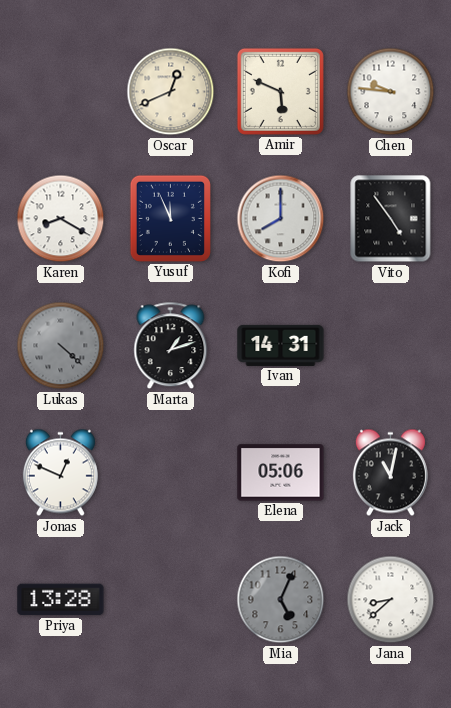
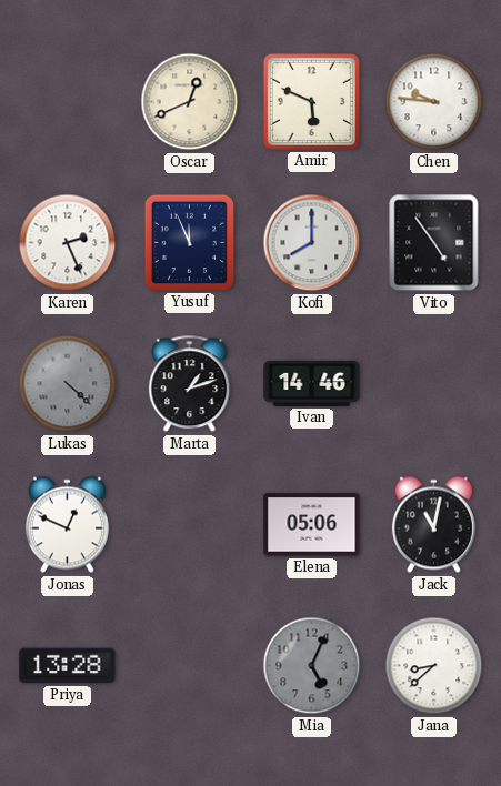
Karen: 8:20 -> 2:26
Ivan: 14:31 -> 14:46
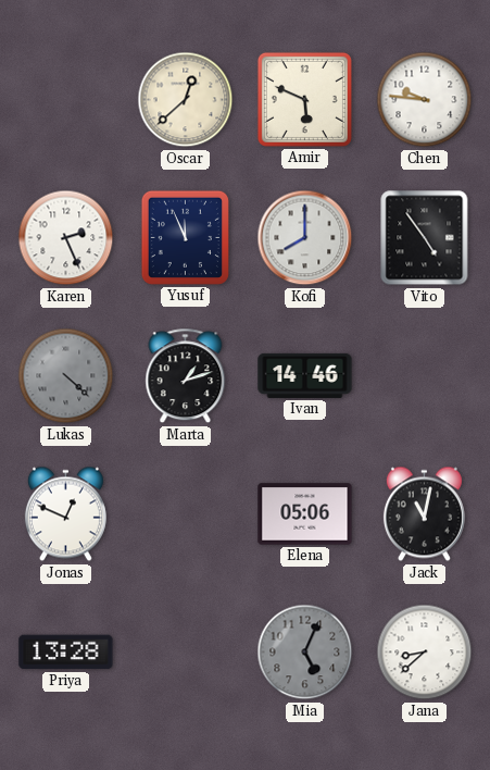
Oscar: 12:41 -> 12:38
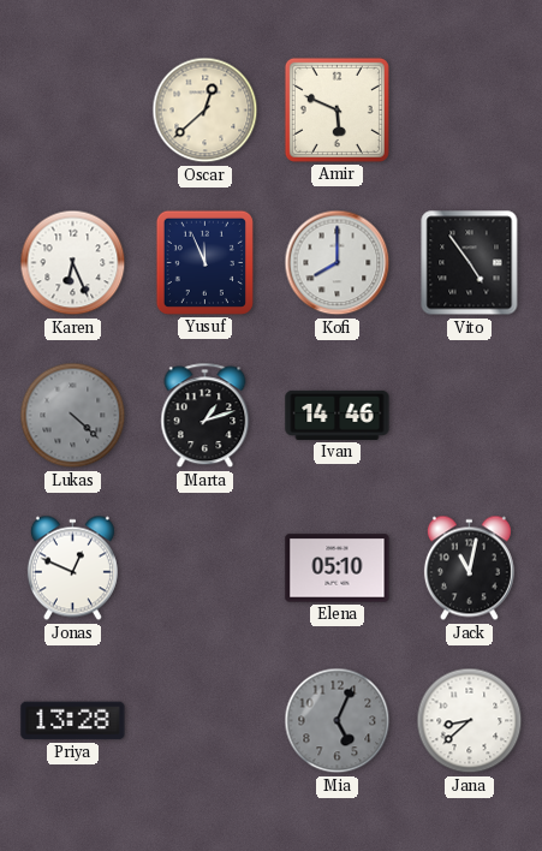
Chen: 9:46 -> none
Karen: 2:26 -> 6:26
Elena: 05:06 -> 05:10
